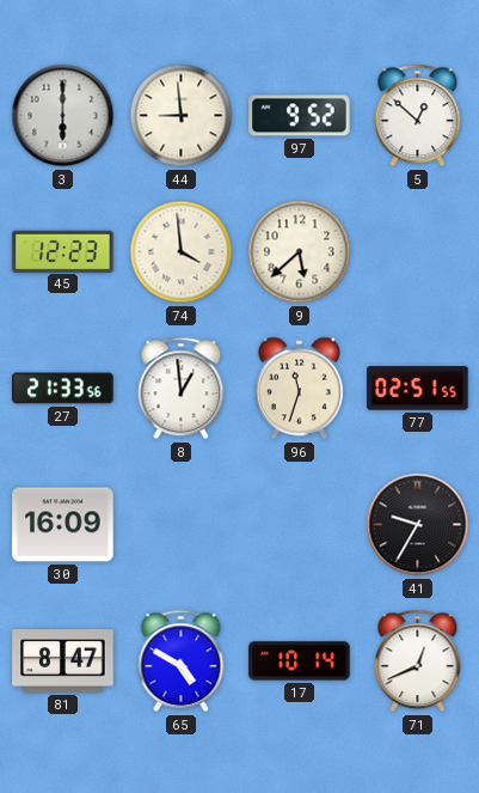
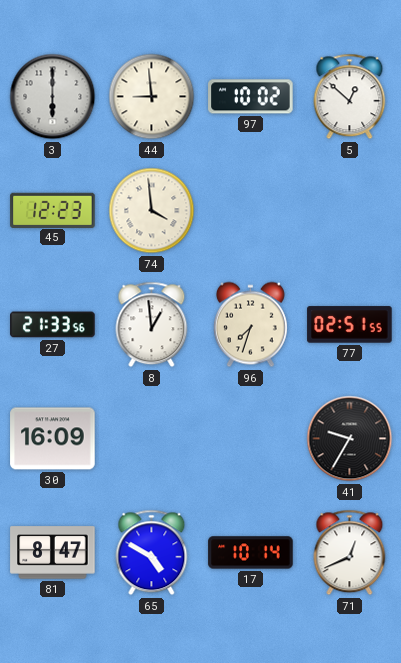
97: 9:52 -> 10:02
9: 5:38 -> none
96: 11:33 -> 7:33
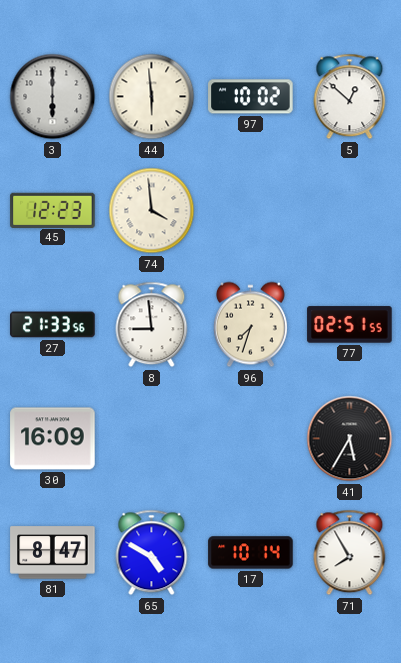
44: 8:59 -> 5:59
8: 12:59 -> 8:59
41: 9:35 -> 5:35
71: 12:41 -> 7:55
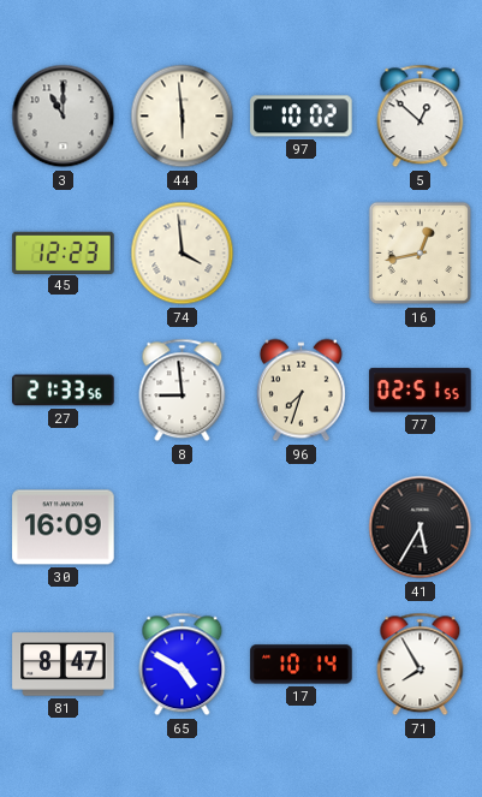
3: 6:00 -> 11:00
16: none -> 12:43
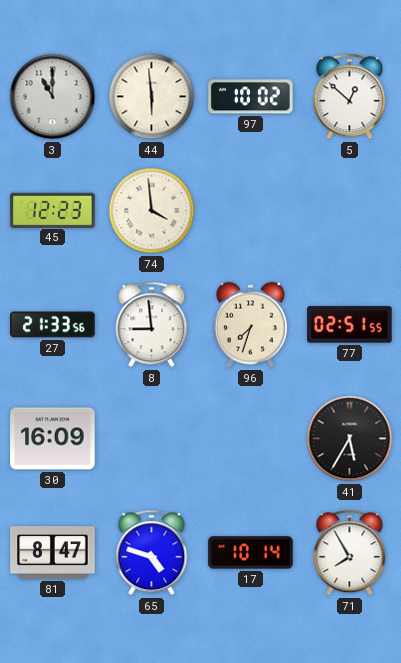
16: 12:43 -> none
65: 4:50 -> 4:48
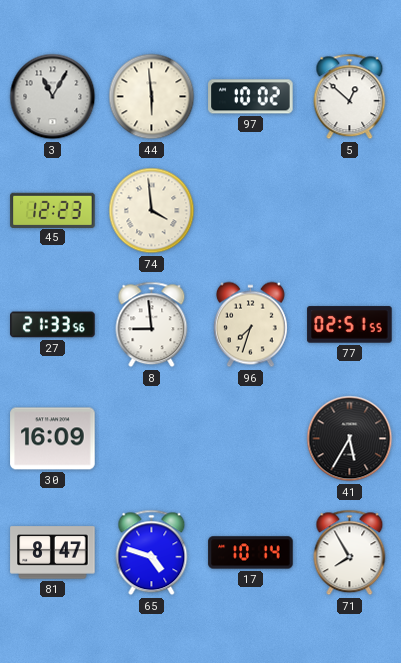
3: 11:00 -> 11:05
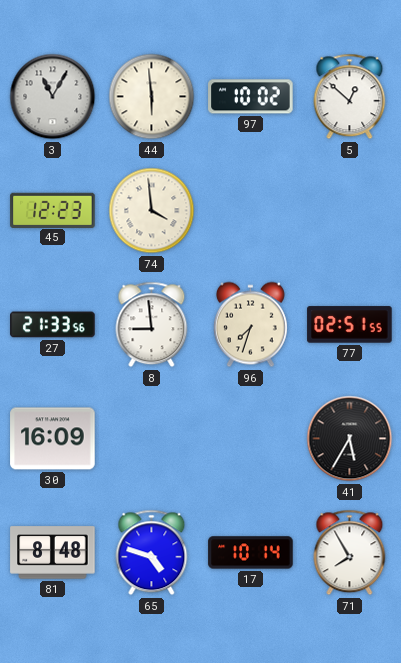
81: 8:47 -> 8:48
